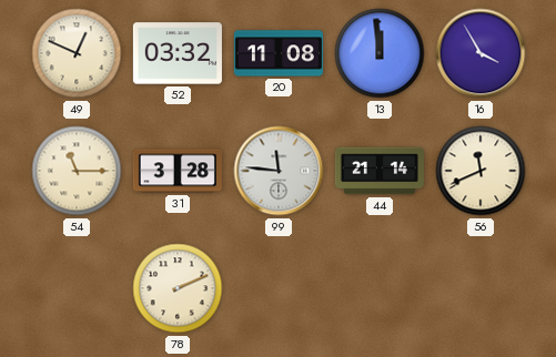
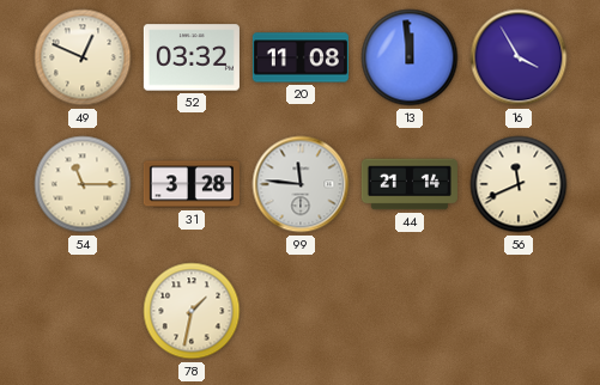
78: 2:11 -> 1:32
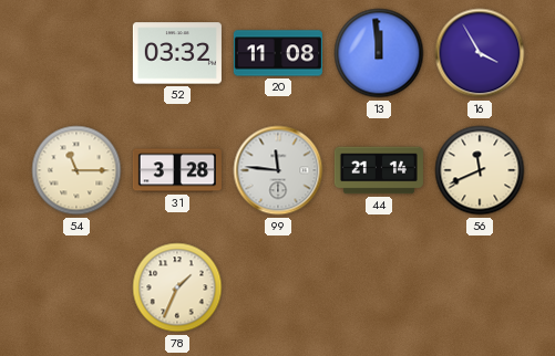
49: 12:49 -> none
78: 1:32 -> 1:34
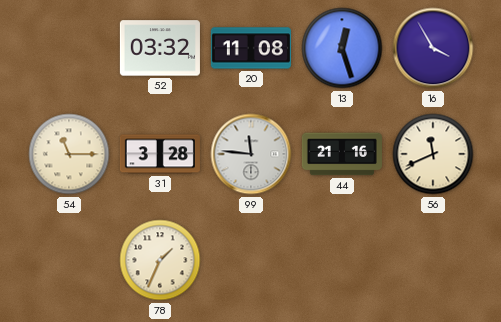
13: 11:59 -> 12:27
44: 21:14 -> 21:16
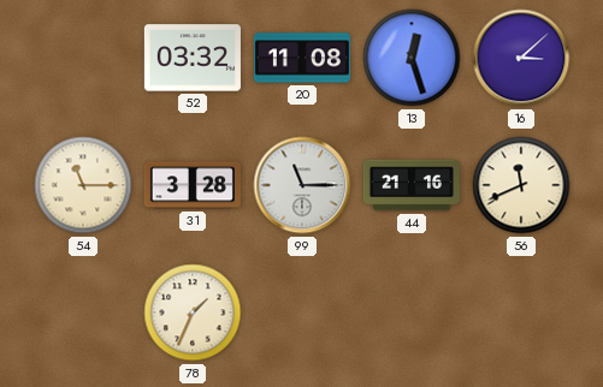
16: 3:55 -> 3:08
99: 11:46 -> 11:15
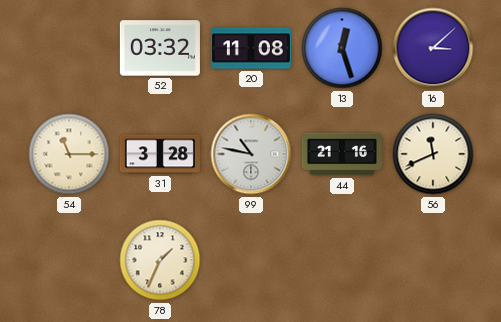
99: 11:15 -> 10:47
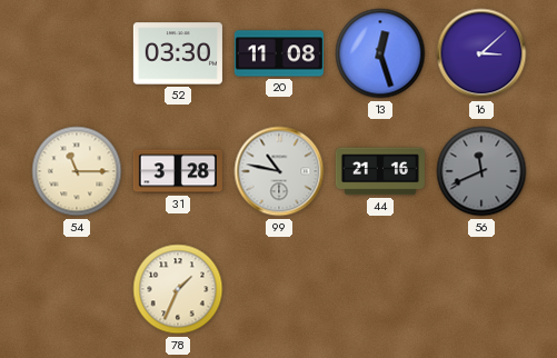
52: 03:32 -> 03:30
56 dial: cream -> grey
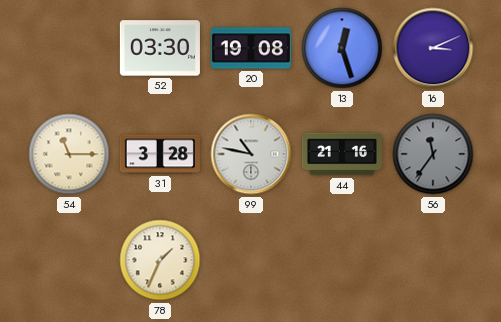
20: 11:08 -> 19:08
16: 3:08 -> 3:11
56: 11:41 -> 11:36
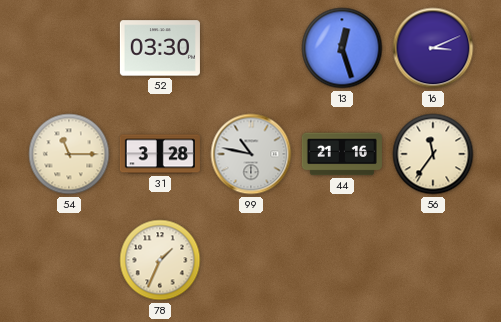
20: 19:08 -> none
56 dial: grey -> cream
